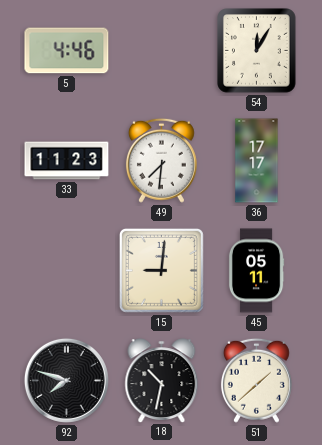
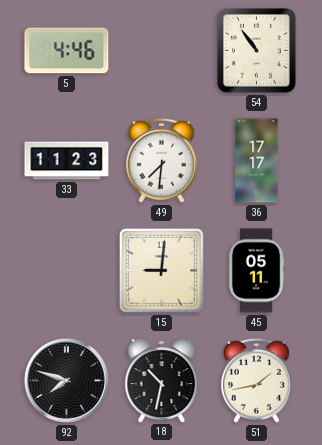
54: 12:05 -> 10:54
51: 1:38 -> 1:43
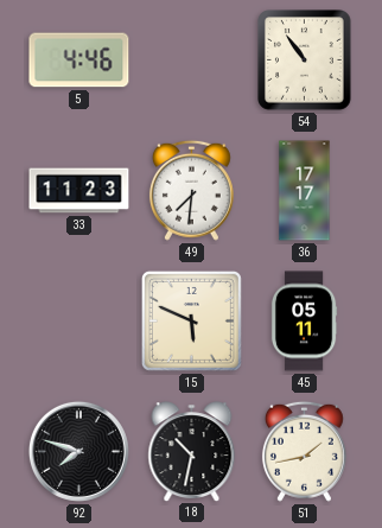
15: 9:01 -> 5:49
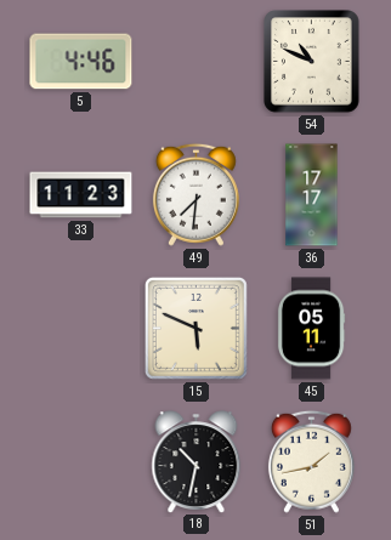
54: 10:54 -> 10:49
92: 7:48 -> none
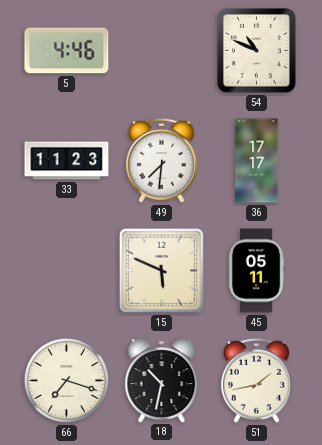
66: none -> 7:18
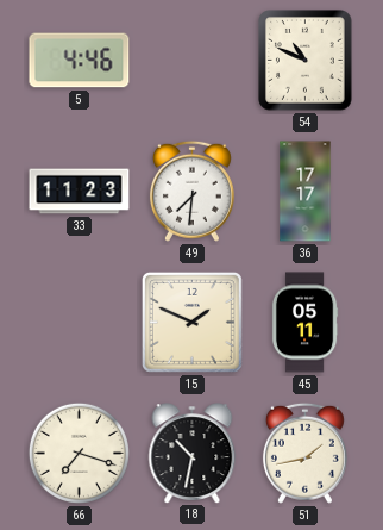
15: 5:49 -> 1:49
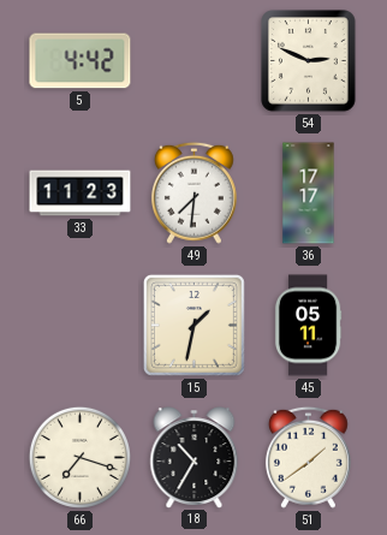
5: 4:46 -> 4:42
54: 10:49 -> 2:49
15: 1:49 -> 1:32
18: 10:32 -> 10:35
51: 1:43 -> 1:39
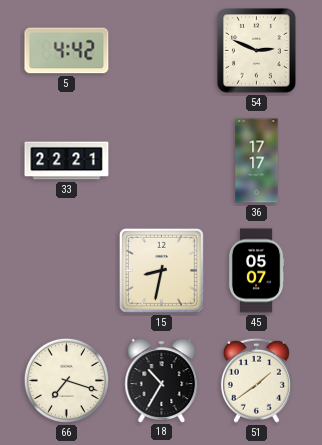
33: 11:23 -> 22:21
49: 7:31 -> none
15: 1:32 -> 8:32
45: 05:11 -> 05:07
